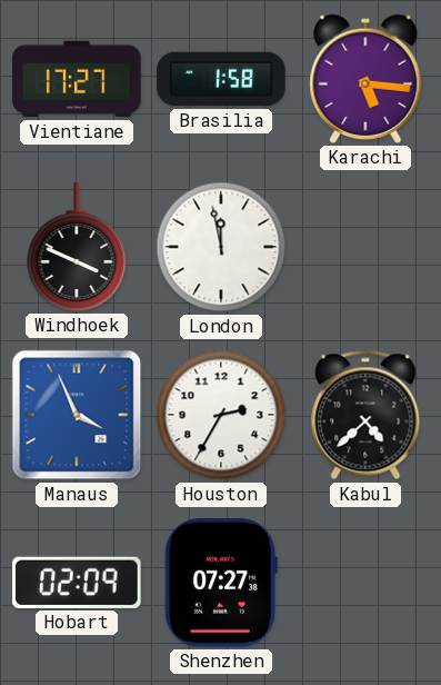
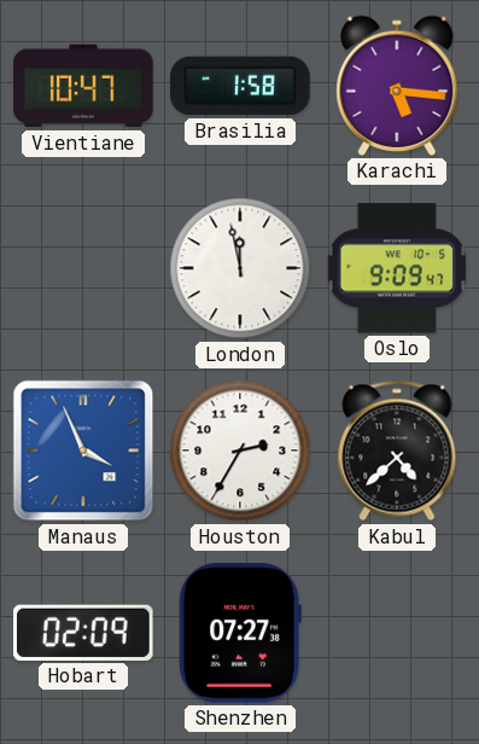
Vientiane: 17:27 -> 10:47
Windhoek: 3:49 -> none
Oslo: none -> 9:09
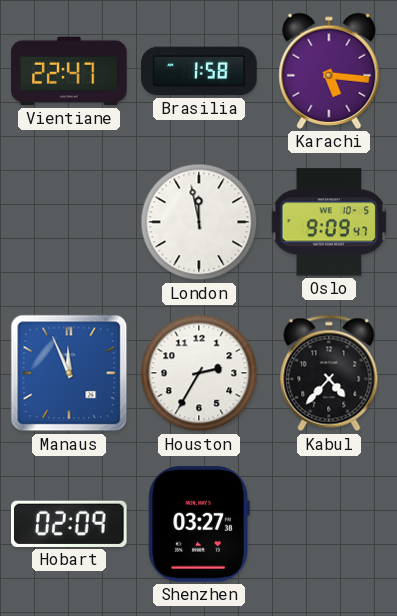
Vientiane: 10:47 -> 22:47
Manaus: 3:56 -> 11:56
Kabul: 4:38 -> 4:37
Shenzhen: 07:27 -> 03:27
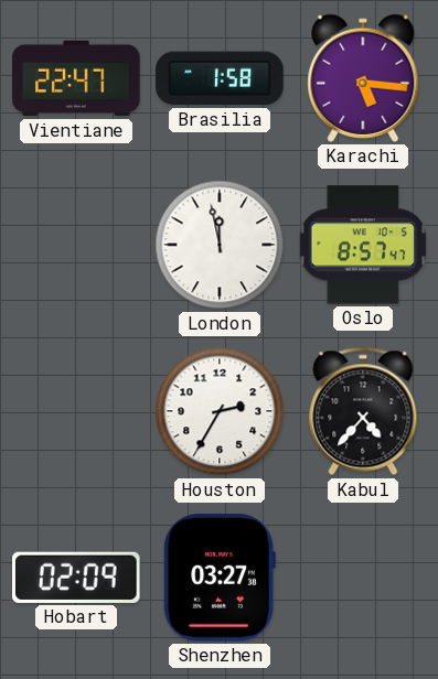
Oslo: 9:09 -> 8:57
Manaus: 11:56 -> none
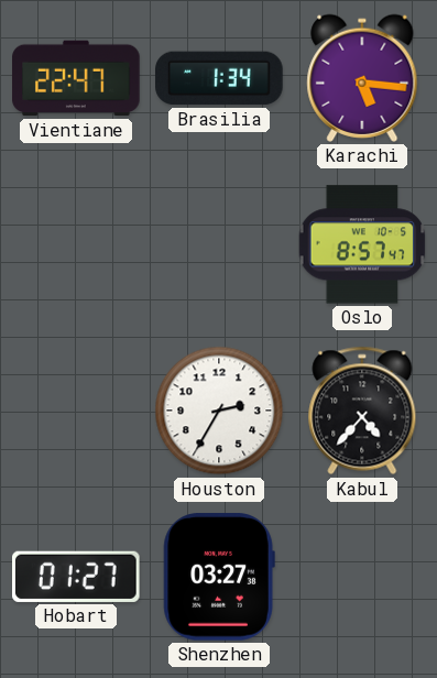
Brasilia: 1:58 -> 1:34
London: 11:58 -> none
Hobart: 02:09 -> 01:27
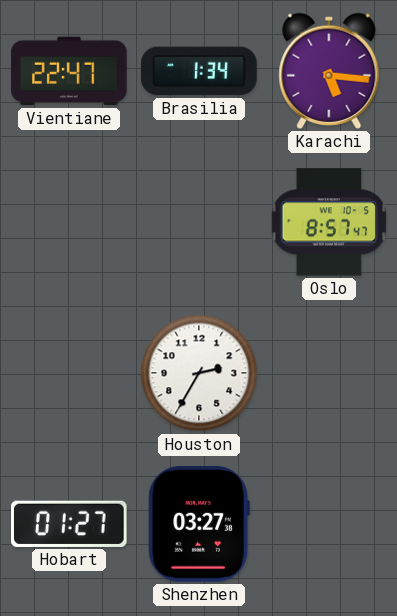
Kabul: 4:37 -> none
